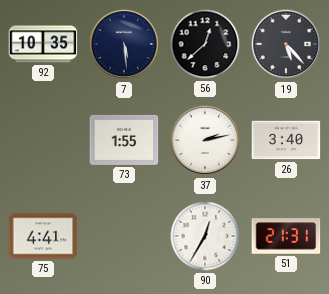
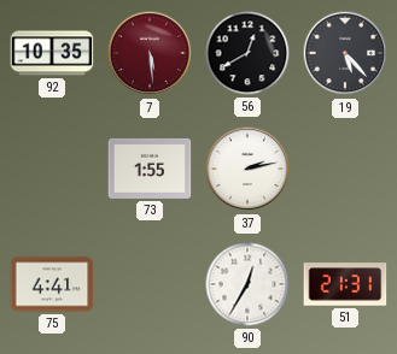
7 dial: navy -> burgundy
56: 12:38 -> 12:40
26: 3:40 -> none
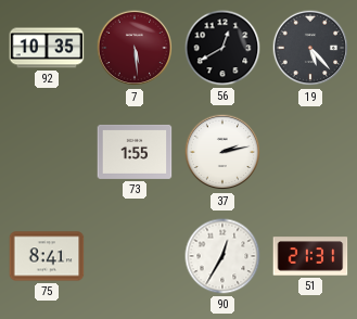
75: 4:41 -> 8:41
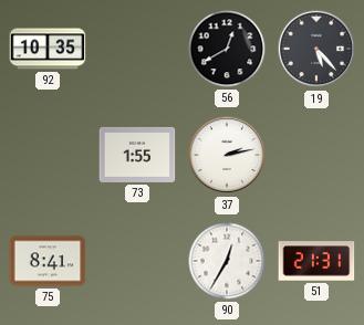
7: 5:29 -> none
